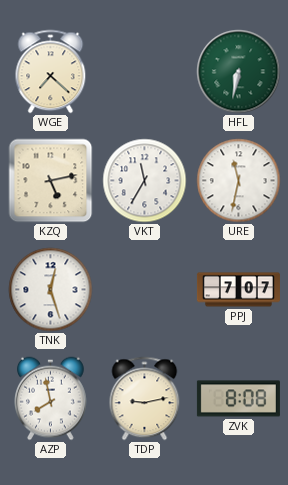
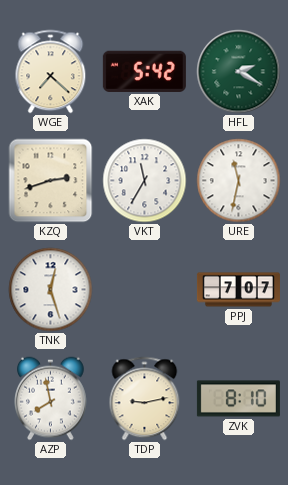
XAK: none -> 5:42
HFL: 6:32 -> 2:20
KZQ: 5:13 -> 2:42
ZVK: 8:08 -> 8:10
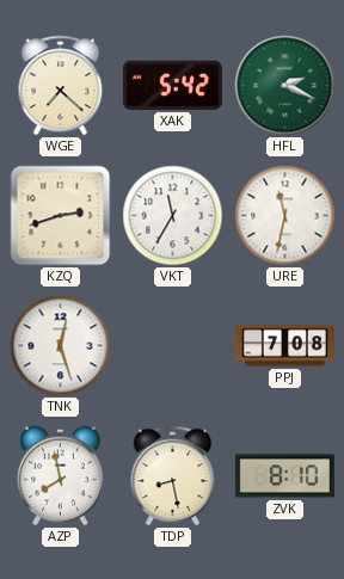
HFL: 2:20 -> 2:19
PPJ: 7:07 -> 7:08
TDP: 9:13 -> 8:28
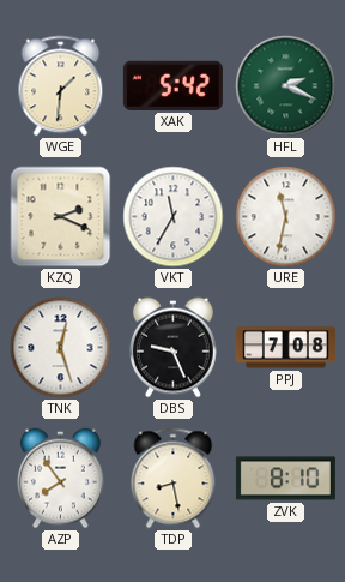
WGE: 7:22 -> 1:31
KZQ: 2:42 -> 2:19
DBS: none -> 9:26
AZP: 7:58 -> 7:54
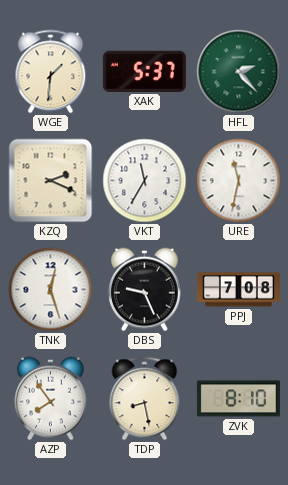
XAK: 5:42 -> 5:37
HFL: 2:19 -> 2:23
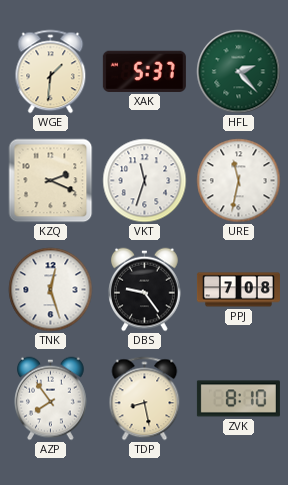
VKT: 11:35 -> 11:33
DBS: 9:26 -> 9:24
